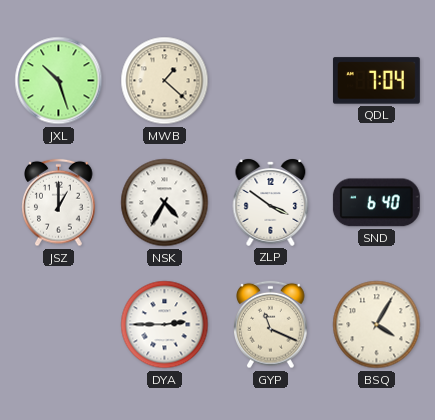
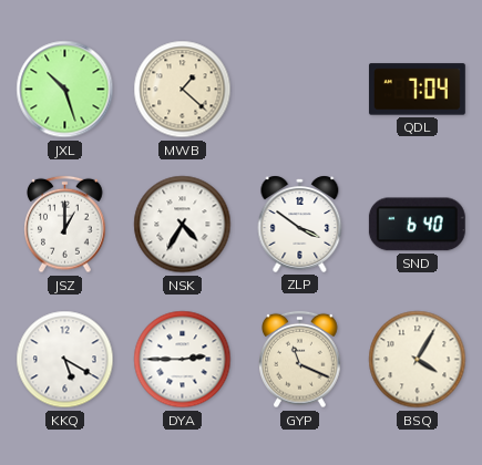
KKQ: none -> 5:20
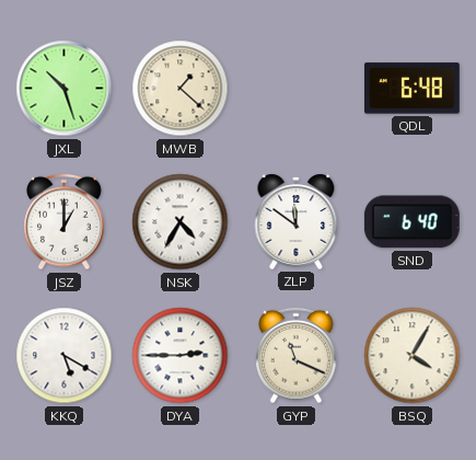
QDL: 7:04 -> 6:48
ZLP: 3:51 -> 11:51
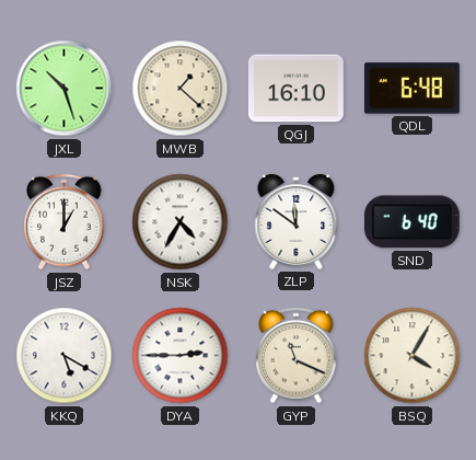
QGJ: none -> 16:10
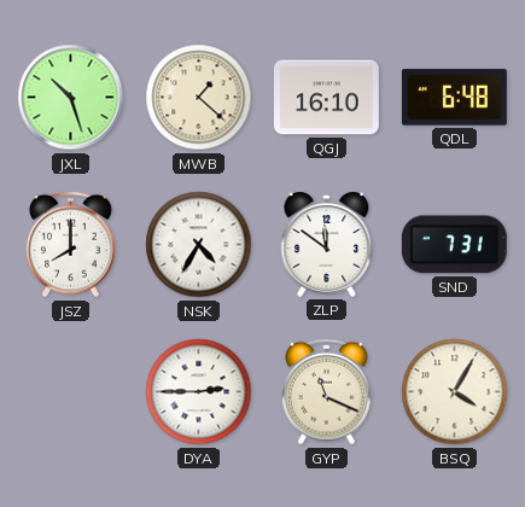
JSZ: 1:00 -> 8:00
SND: 6:40 -> 7:31
KKQ: 5:20 -> none
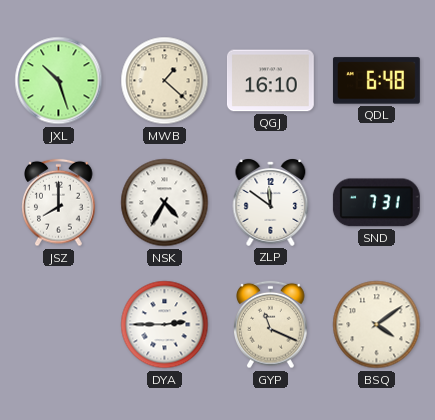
BSQ: 4:05 -> 4:09
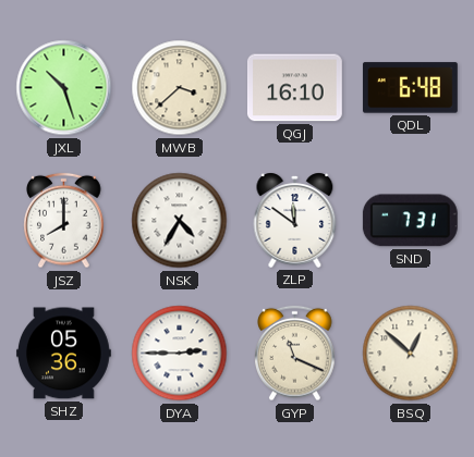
MWB: 1:22 -> 3:38
SHZ: none -> 05:36
BSQ: 4:09 -> 12:52
